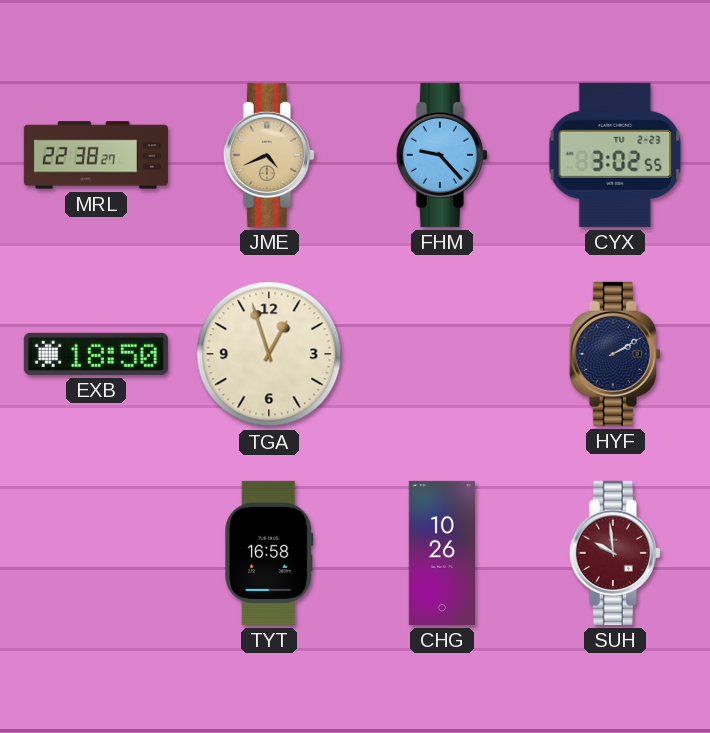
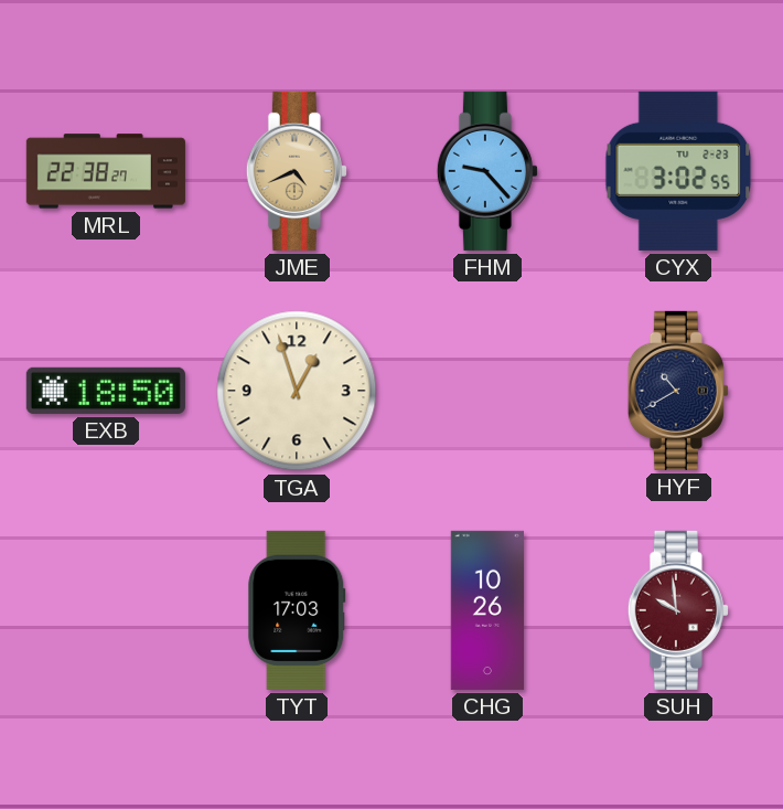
HYF: 2:10 -> 10:40
TYT: 16:58 -> 17:03
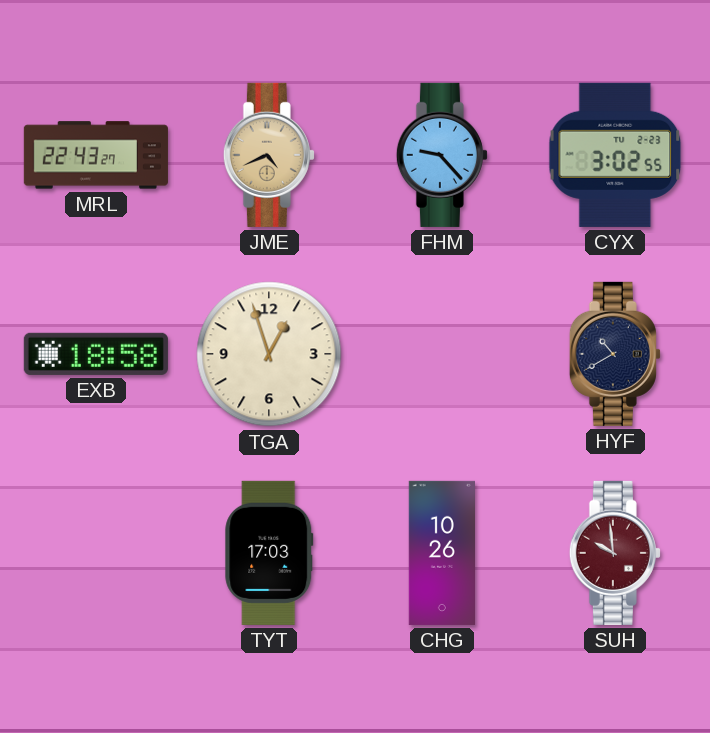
MRL: 22:38 -> 22:43
EXB: 18:50 -> 18:58
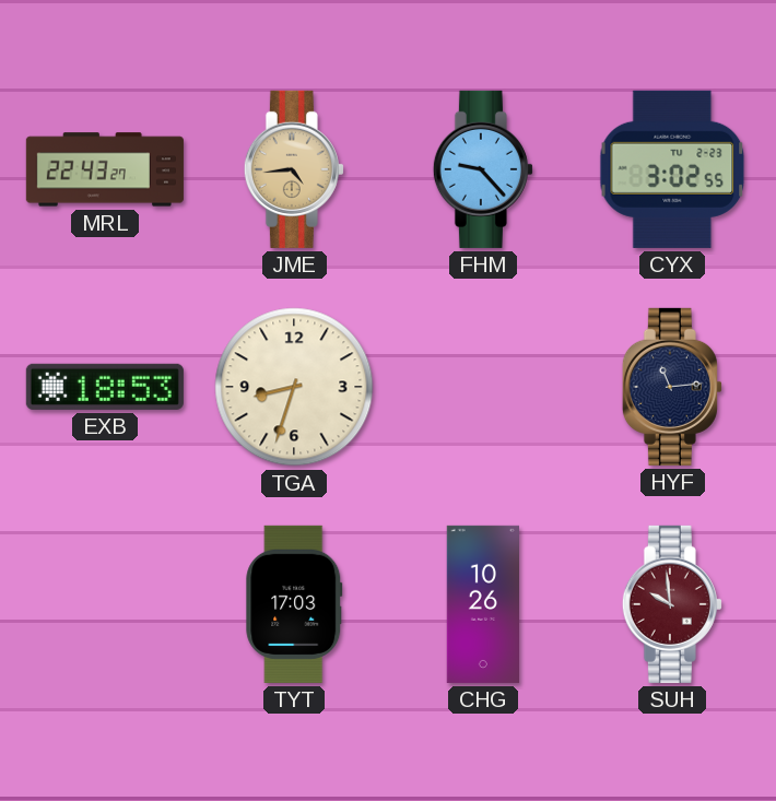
JME: 4:41 -> 4:44
EXB: 18:58 -> 18:53
TGA: 12:57 -> 8:33
HYF: 10:40 -> 11:14
